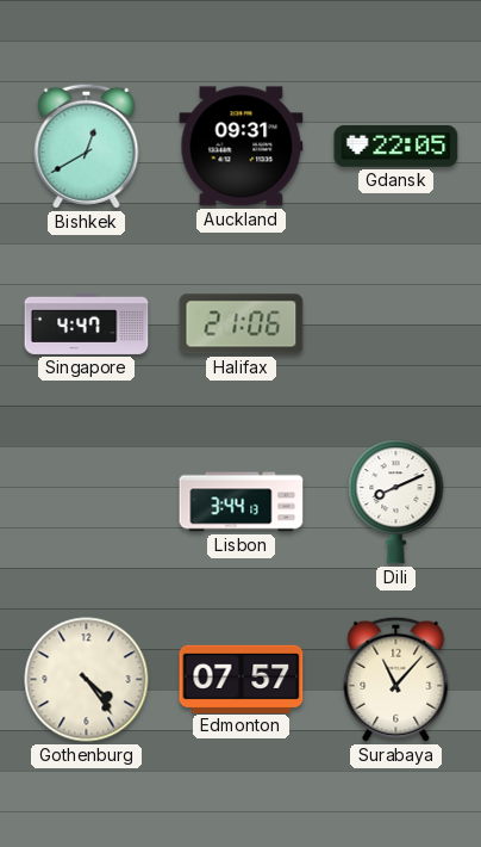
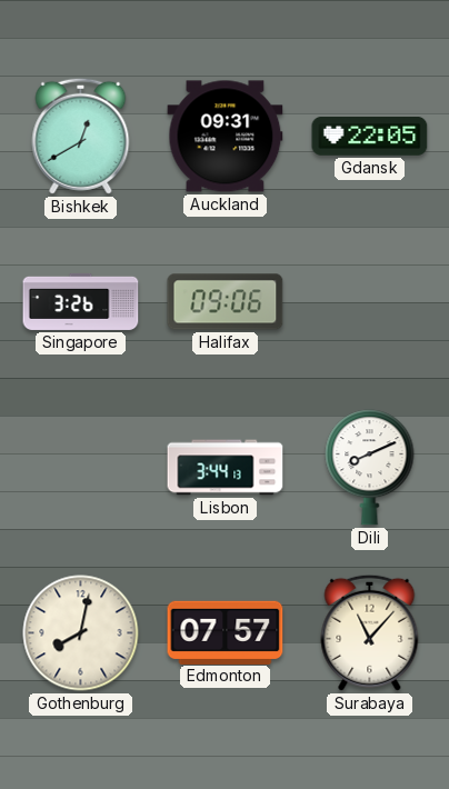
Singapore: 4:47 -> 3:26
Halifax: 21:06 -> 09:06
Gothenburg: 4:24 -> 8:02
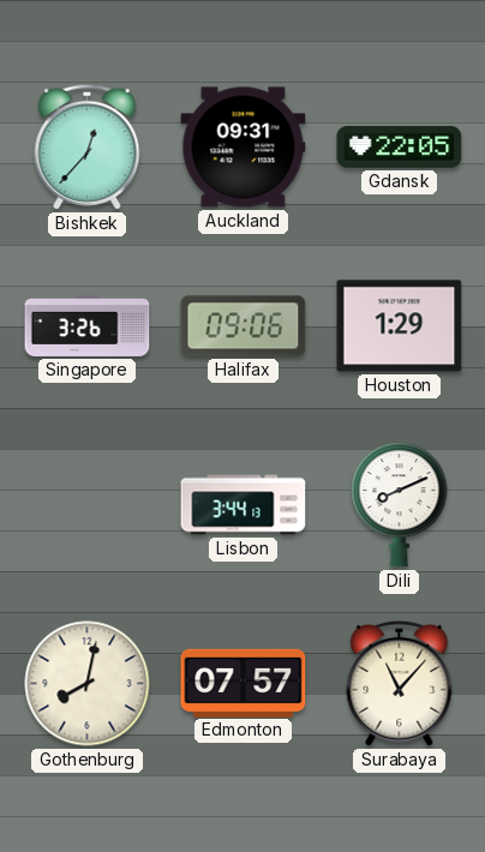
Bishkek: 12:40 -> 12:37
Houston: none -> 1:29
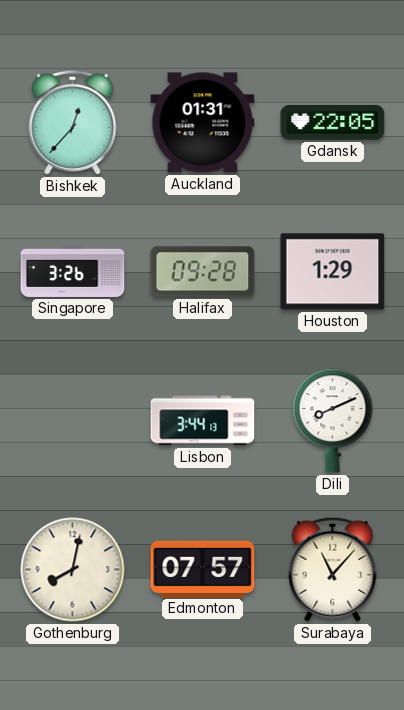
Auckland: 09:31 -> 01:31
Halifax: 09:06 -> 09:28
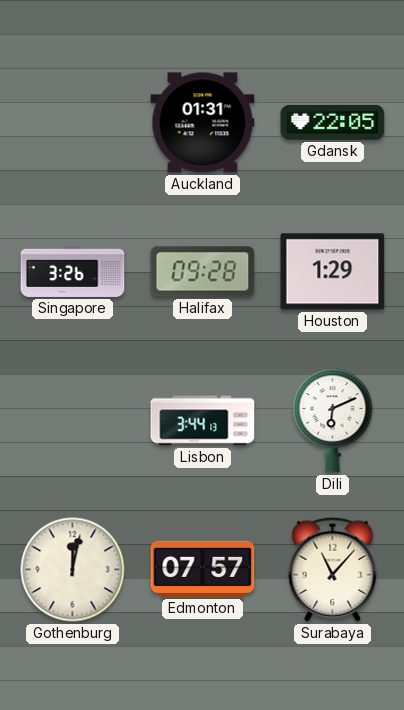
Bishkek: 12:37 -> none
Dili: 8:11 -> 6:11
Gothenburg: 8:02 -> 12:02
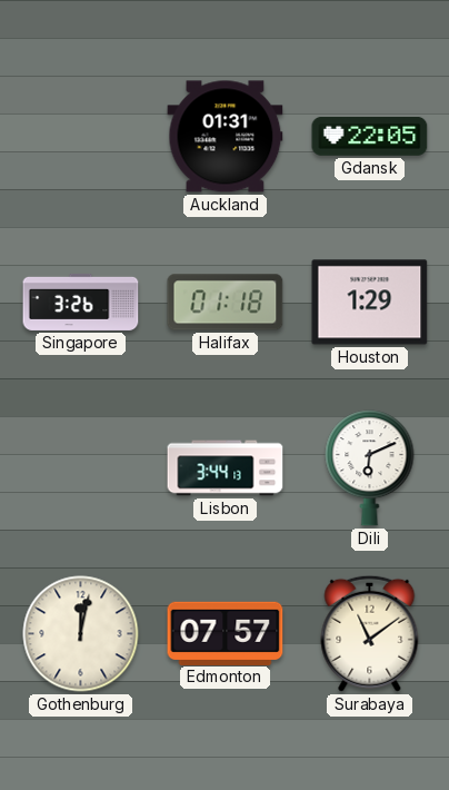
Halifax: 09:28 -> 01:18
Surabaya: 11:07 -> 11:09
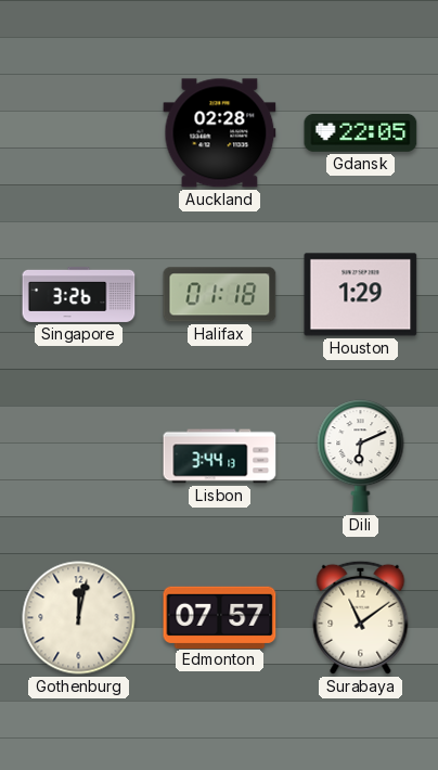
Auckland: 01:31 -> 02:28
